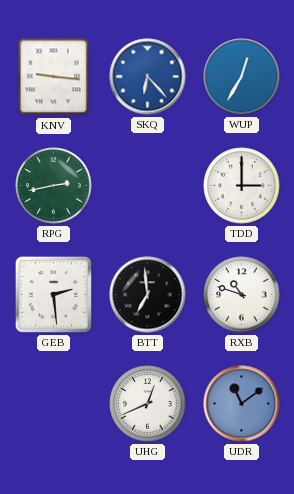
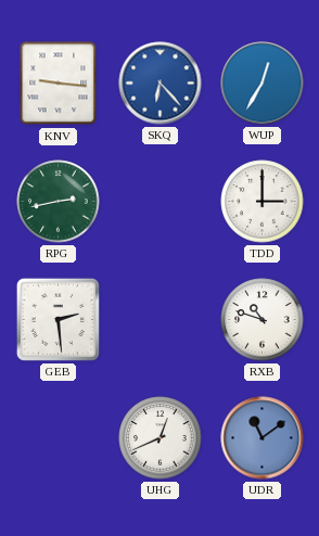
BTT: 6:59 -> none
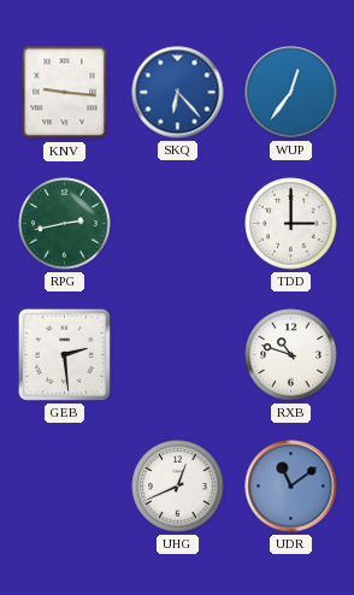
WUP: 12:35 -> 12:36
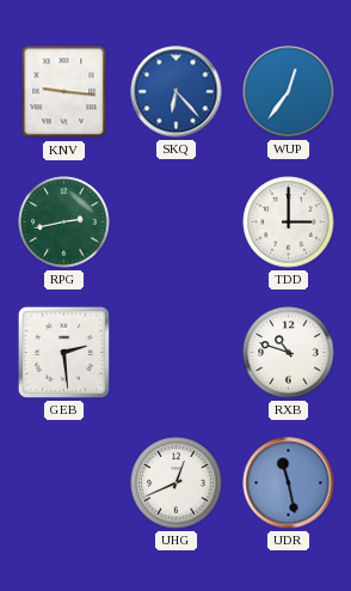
UDR: 11:09 -> 11:28
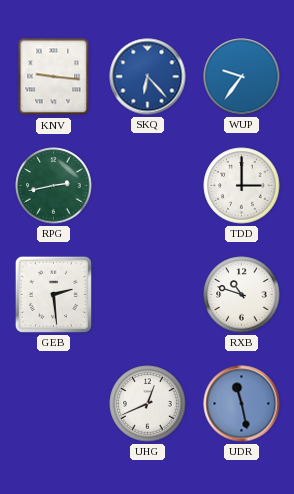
WUP: 12:36 -> 9:36
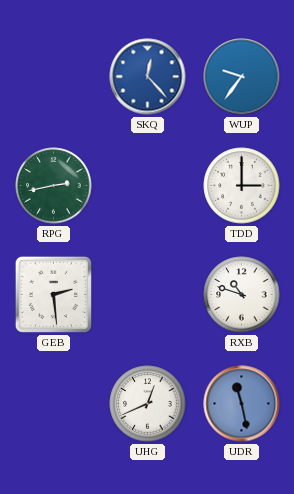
KNV: 9:16 -> none
SKQ: 6:23 -> 12:23
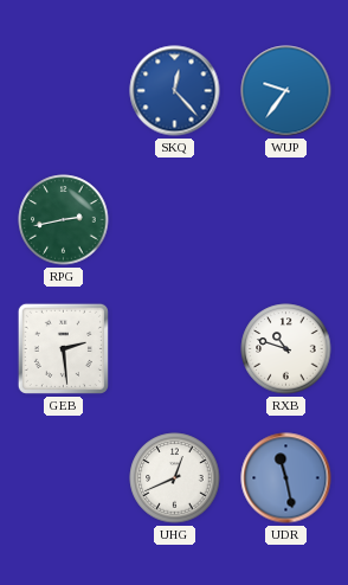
TDD: 3:00 -> none
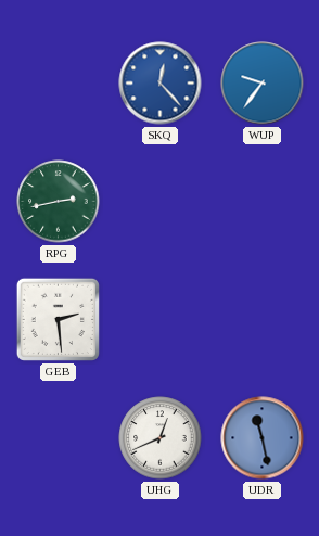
RXB: 10:48 -> none
